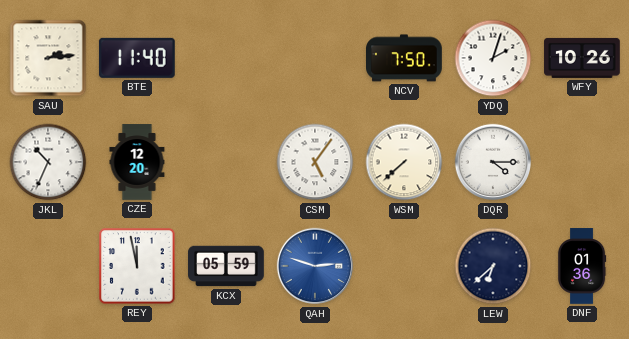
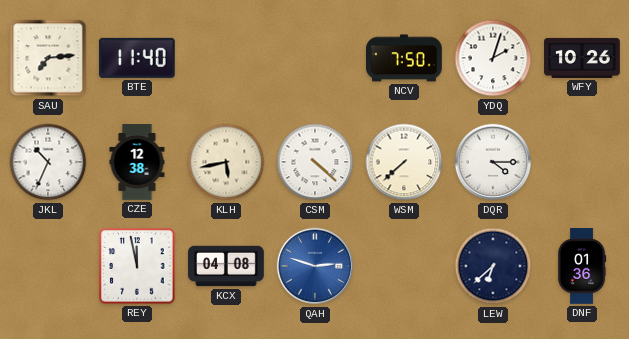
SAU: 2:14 -> 7:14
CZE: 12:20 -> 12:38
KLH: none -> 5:43
CSM: 5:06 -> 4:22
KCX: 05:59 -> 04:08
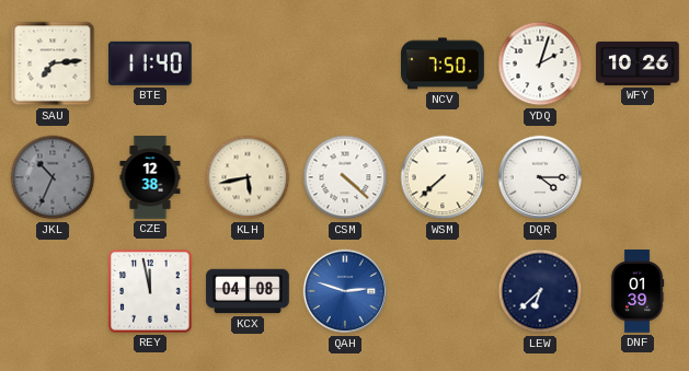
JKL dial: white -> grey
DNF: 01:36 -> 01:39
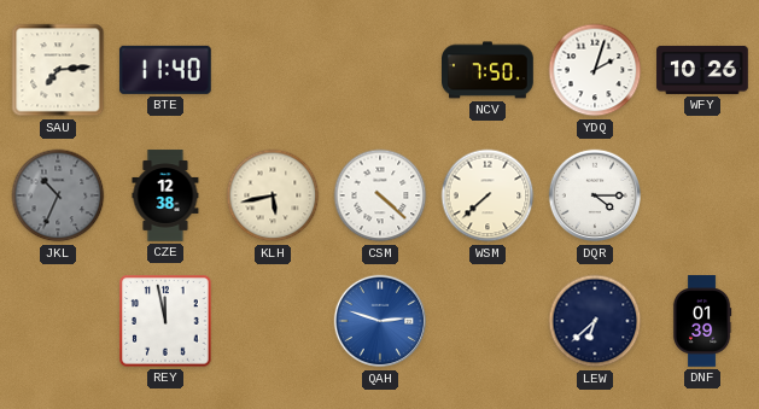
KCX: 04:08 -> none
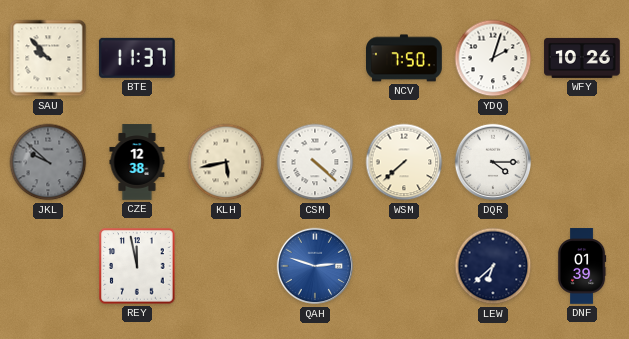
SAU: 7:14 -> 9:53
BTE: 11:40 -> 11:37
JKL: 10:34 -> 9:52
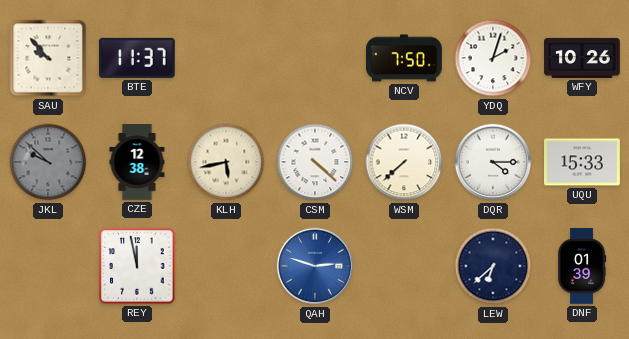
UQU: none -> 15:33
